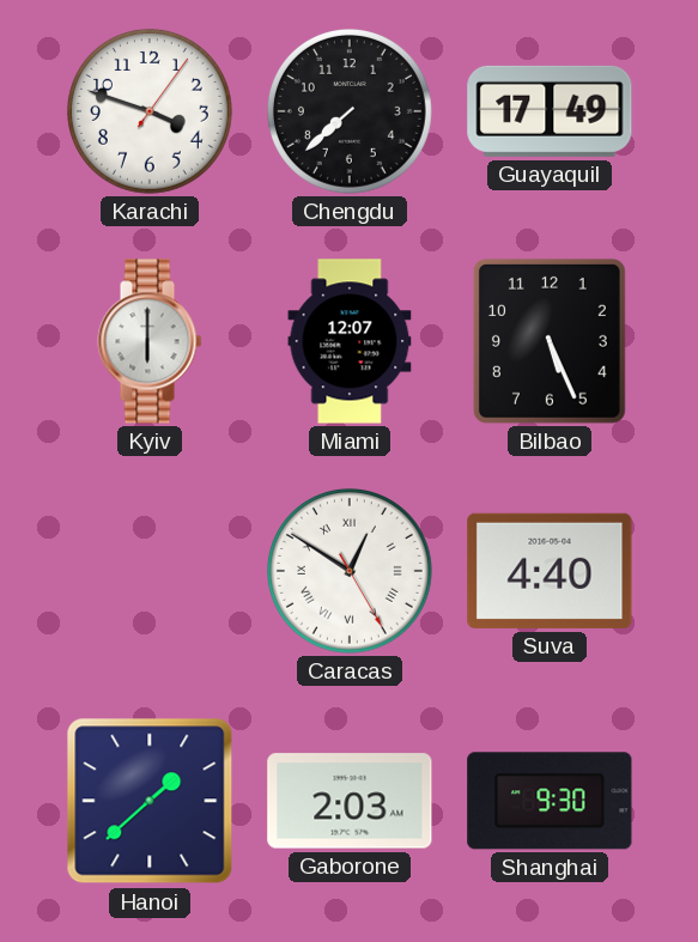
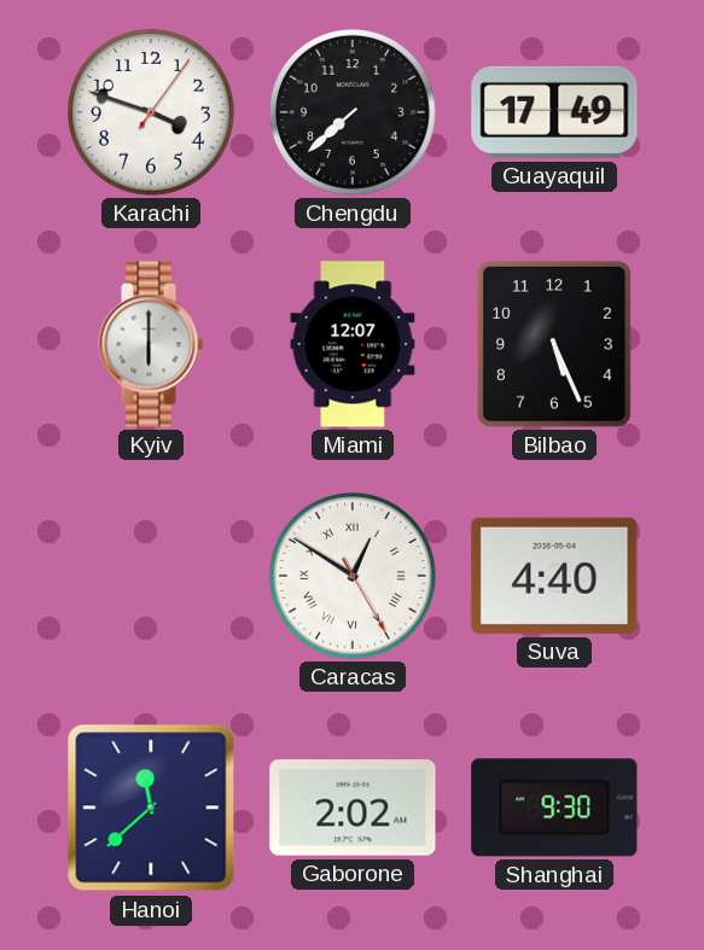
Hanoi: 1:38 -> 11:38
Gaborone: 2:03 -> 2:02
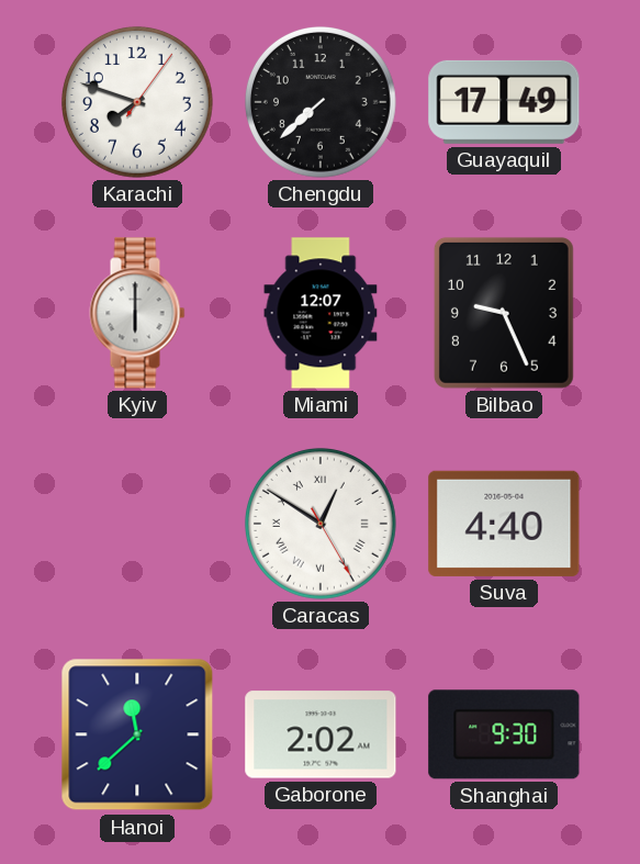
Karachi: 3:48 -> 7:48
Bilbao: 5:26 -> 9:26
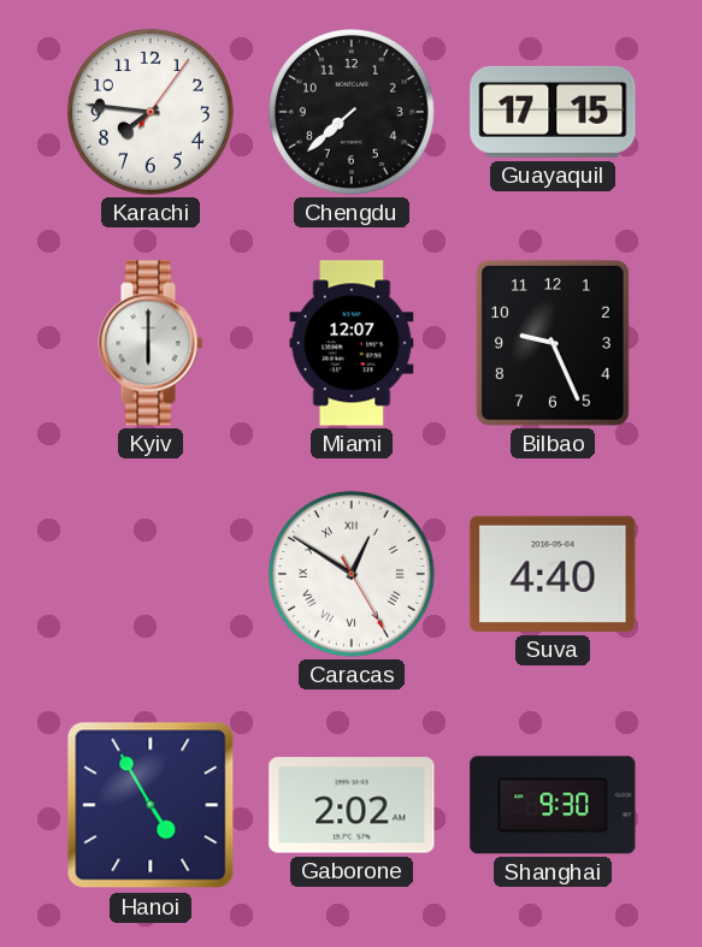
Karachi: 7:48 -> 7:46
Guayaquil: 17:49 -> 17:15
Hanoi: 11:38 -> 4:55
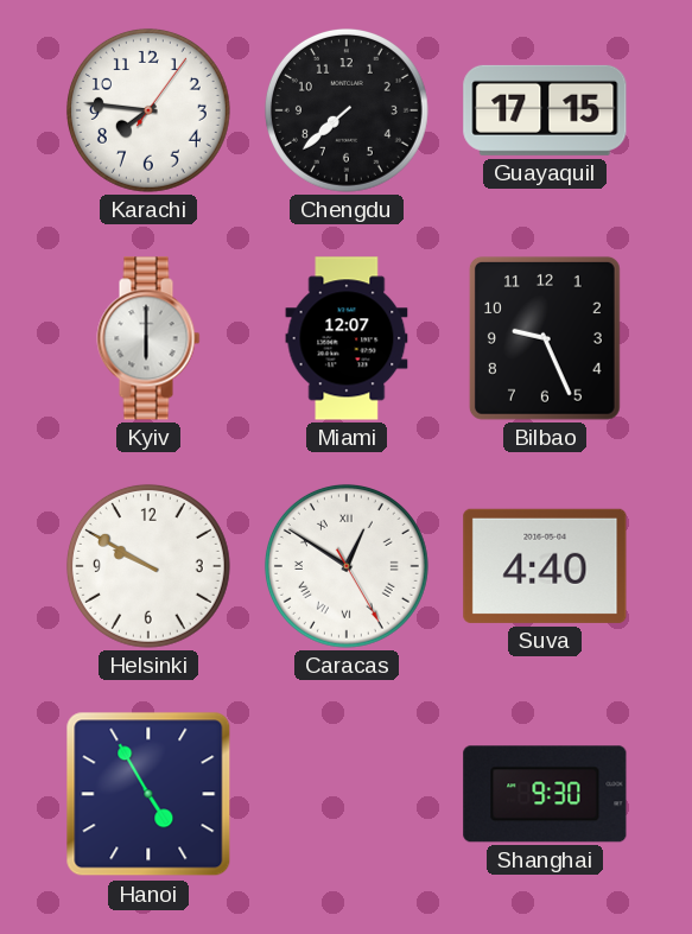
Helsinki: none -> 9:50
Gaborone: 2:02 -> none
